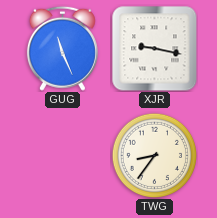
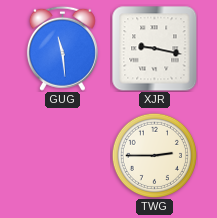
GUG: 11:26 -> 11:29
TWG: 8:36 -> 2:45
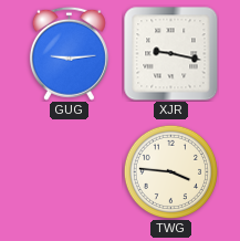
GUG: 11:29 -> 9:14
TWG: 2:45 -> 3:46
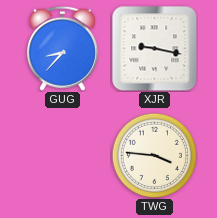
GUG: 9:14 -> 8:37
